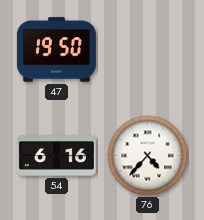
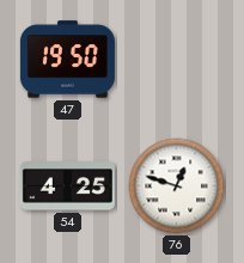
54: 6:16 -> 4:25
76: 4:37 -> 12:48
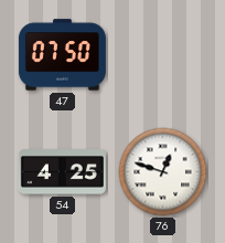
47: 19:50 -> 07:50
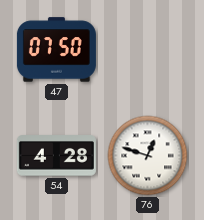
54: 4:25 -> 4:28
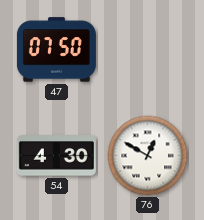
54: 4:28 -> 4:30
76: 12:48 -> 12:50
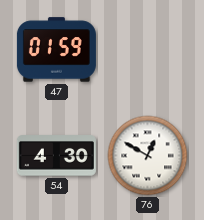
47: 07:50 -> 01:59
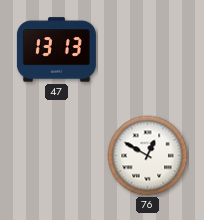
47: 01:59 -> 13:13
54: 4:30 -> none
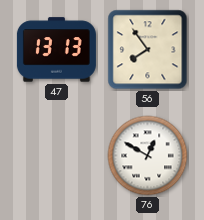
56: none -> 7:54
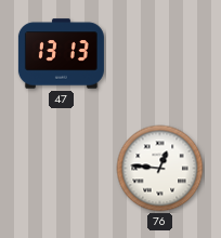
56: 7:54 -> none
76: 12:50 -> 12:46
